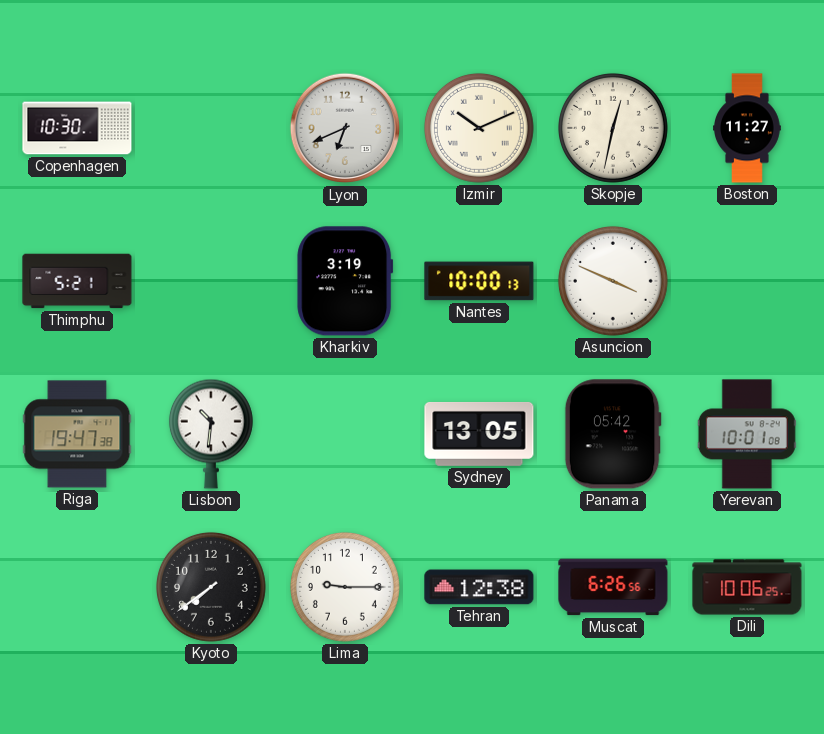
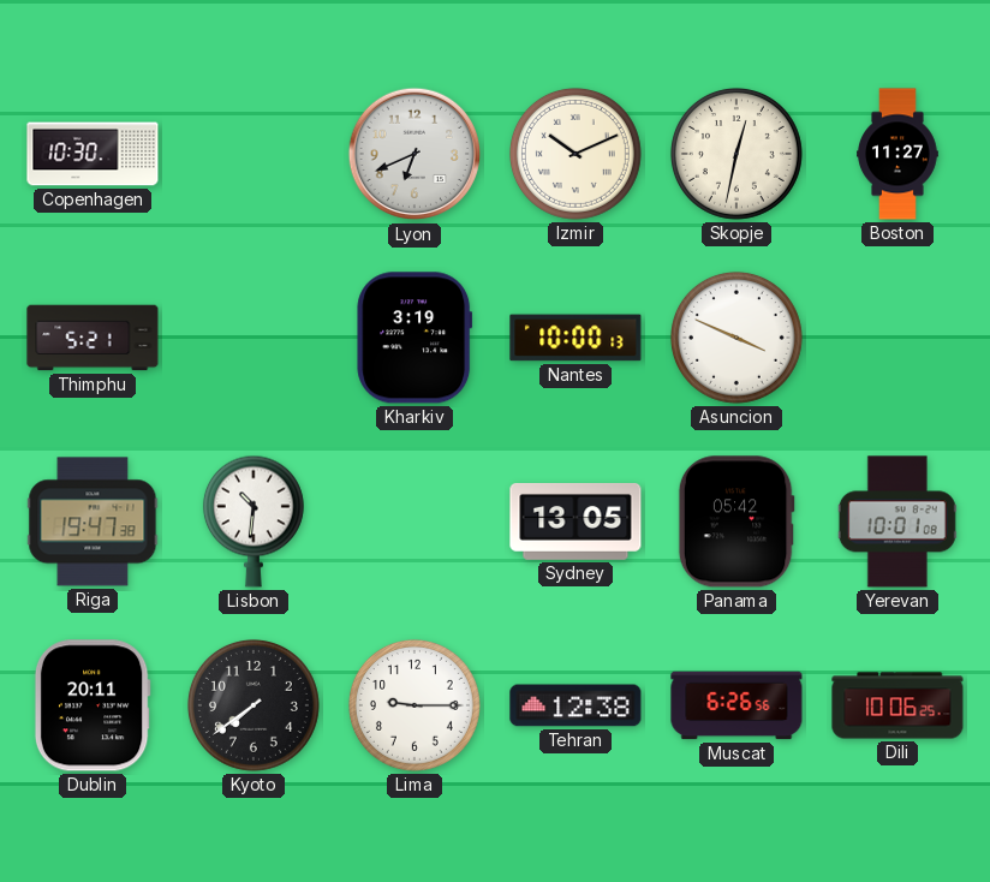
Dublin: none -> 20:11
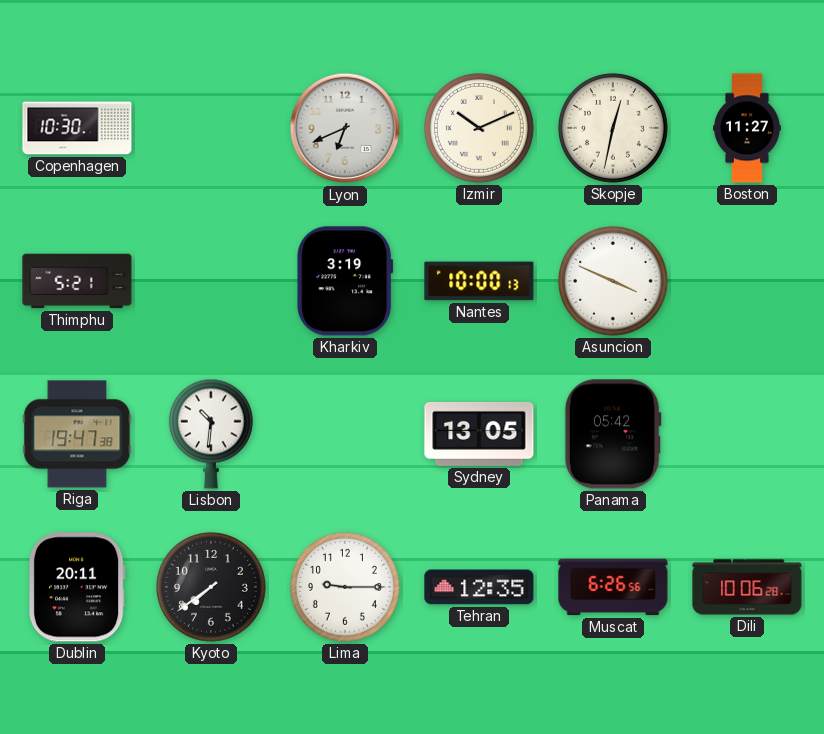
Yerevan: 10:01 -> none
Tehran: 12:38 -> 12:35
Dili: 10:06:25 -> 10:06:28
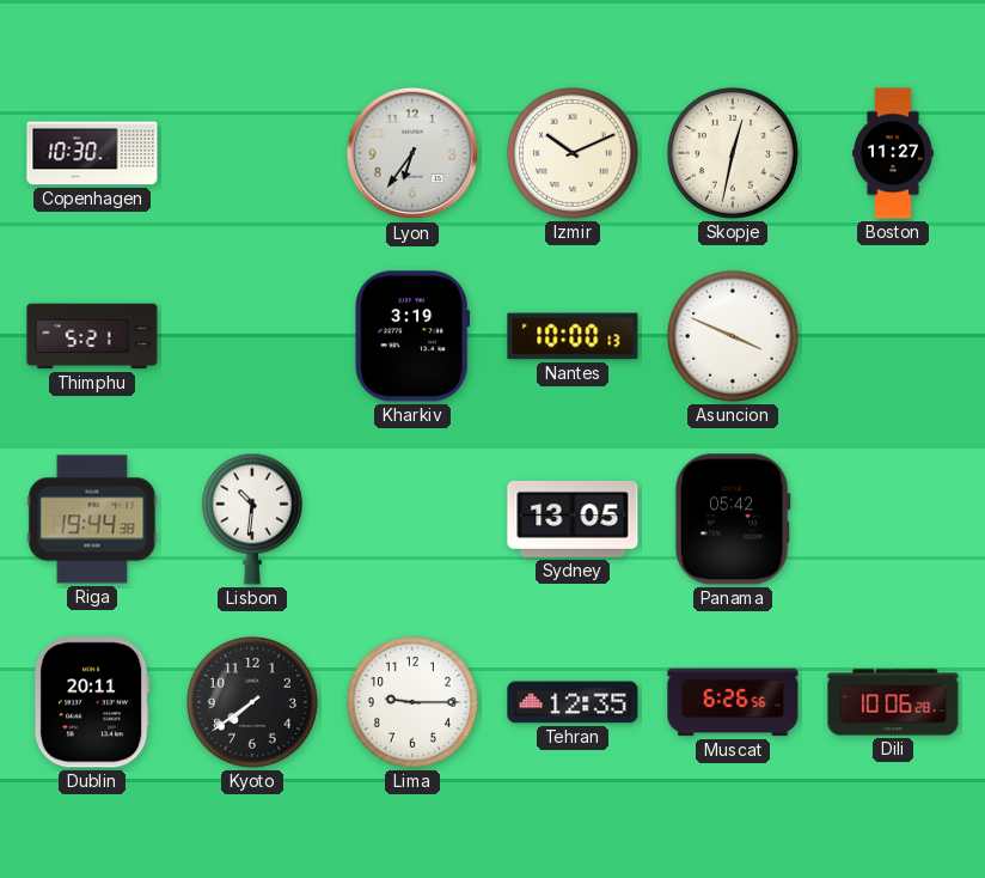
Lyon: 6:41 -> 6:36
Riga: 19:47 -> 19:44
